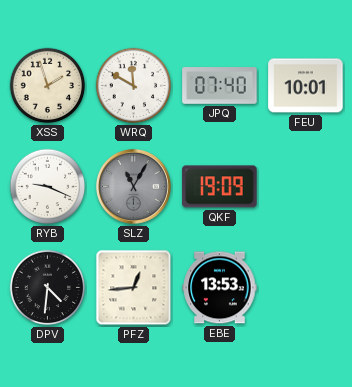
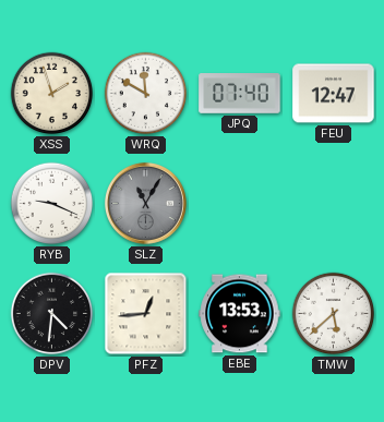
FEU: 10:01 -> 12:47
QKF: 19:09 -> none
TMW: none -> 5:38
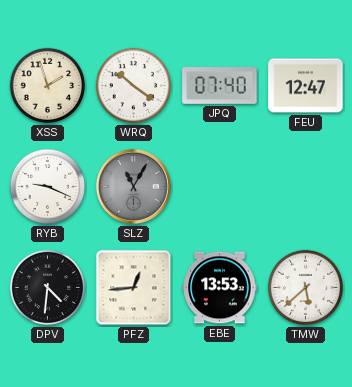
WRQ: 11:50 -> 10:21
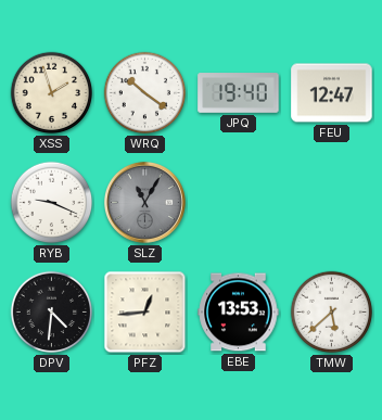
JPQ: 07:40 -> 19:40
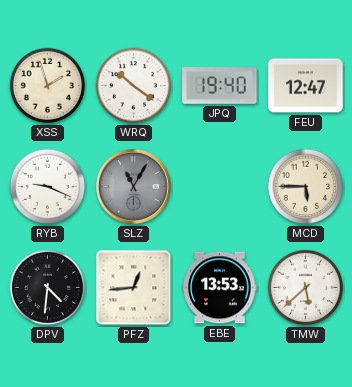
MCD: none -> 5:45
